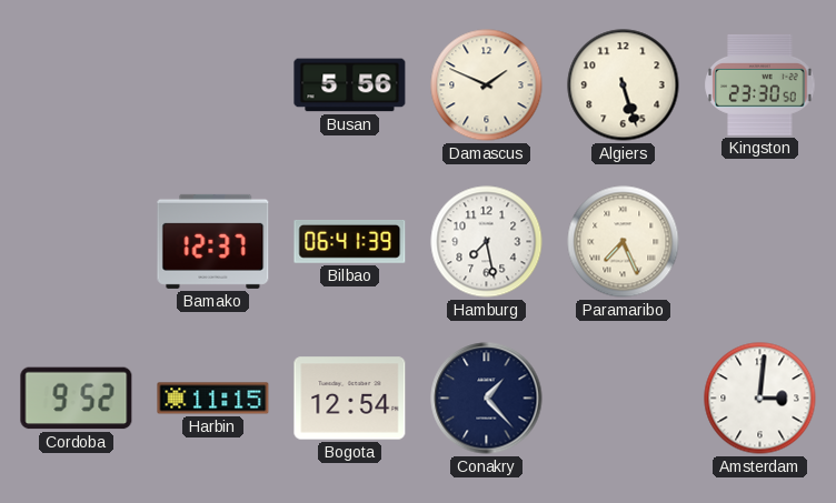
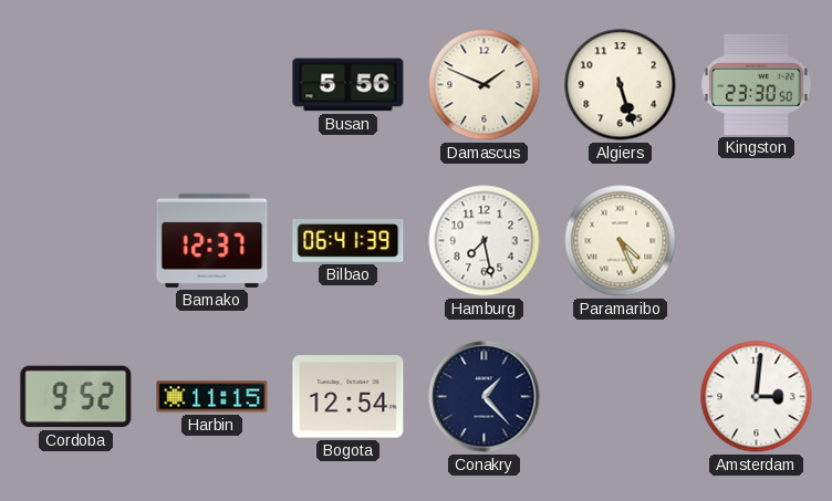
Paramaribo: 7:26 -> 4:26
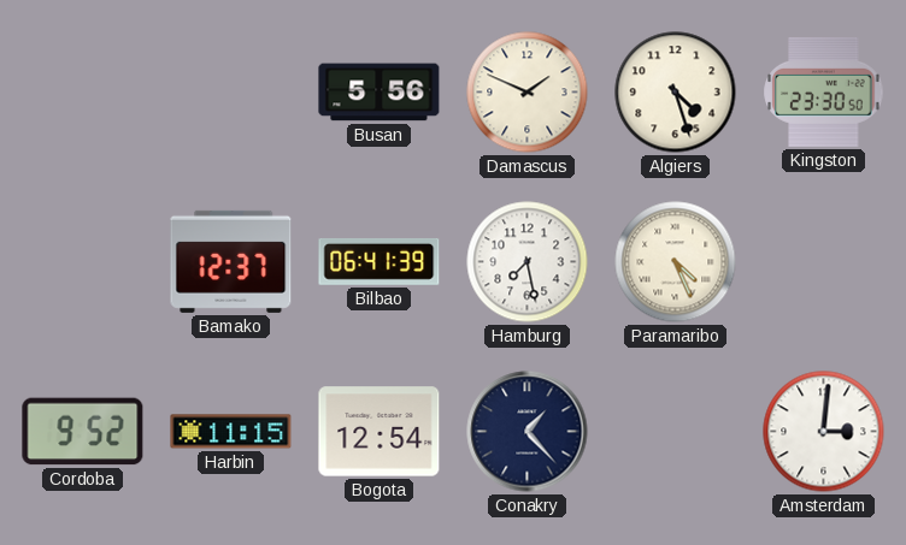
Algiers: 5:27 -> 4:27
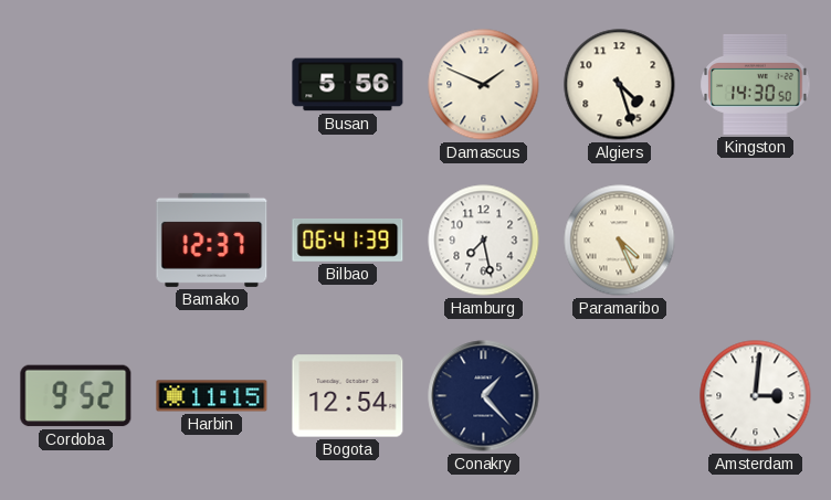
Kingston: 23:30 -> 14:30
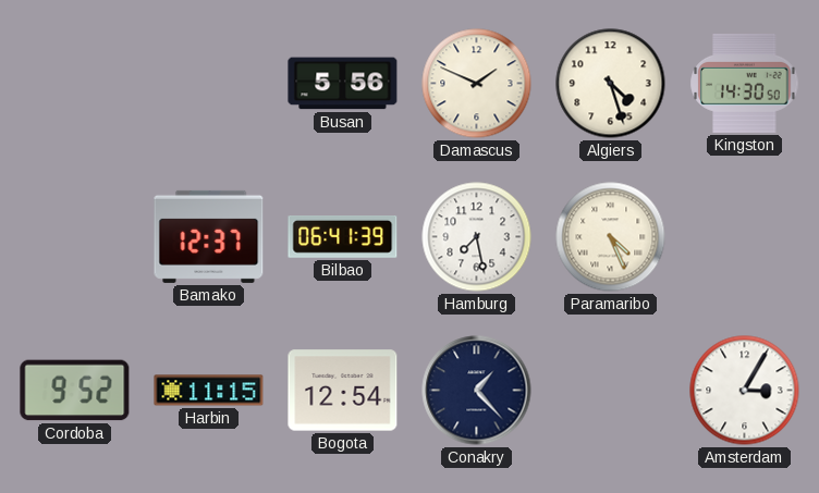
Amsterdam: 3:01 -> 3:05
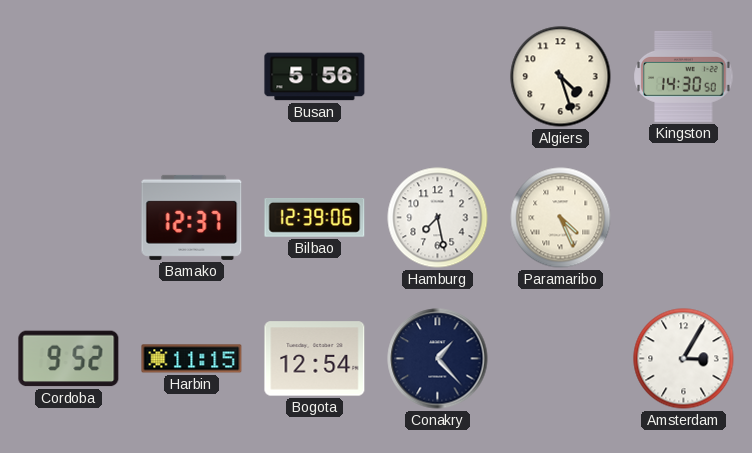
Damascus: 1:49 -> none
Bilbao: 06:41 -> 12:39
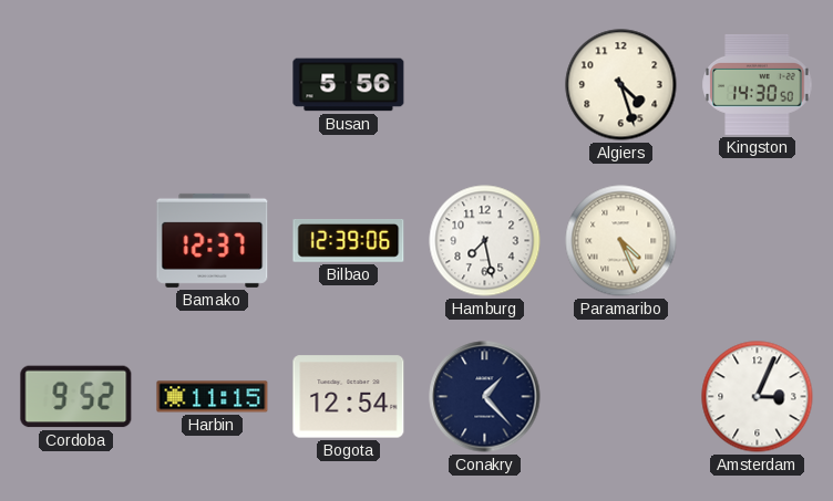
Amsterdam: 3:05 -> 3:04
